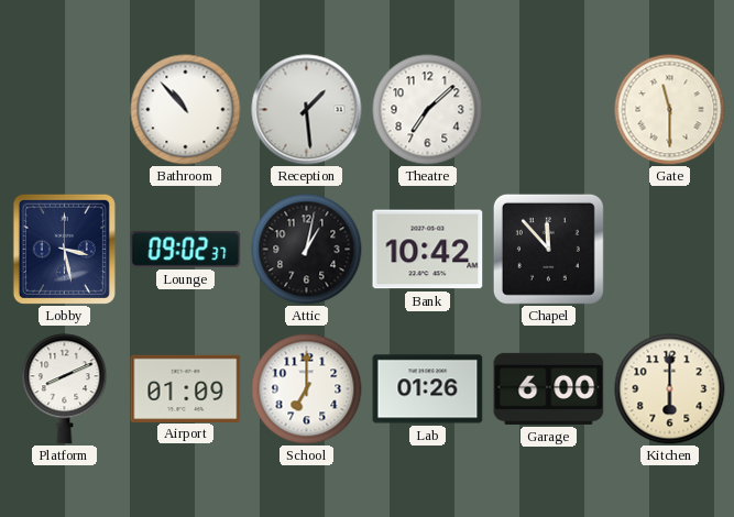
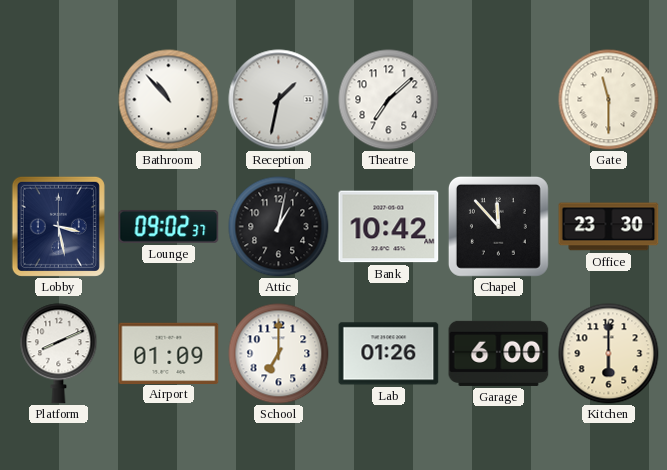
Reception: 1:29 -> 1:32
Office: none -> 23:30
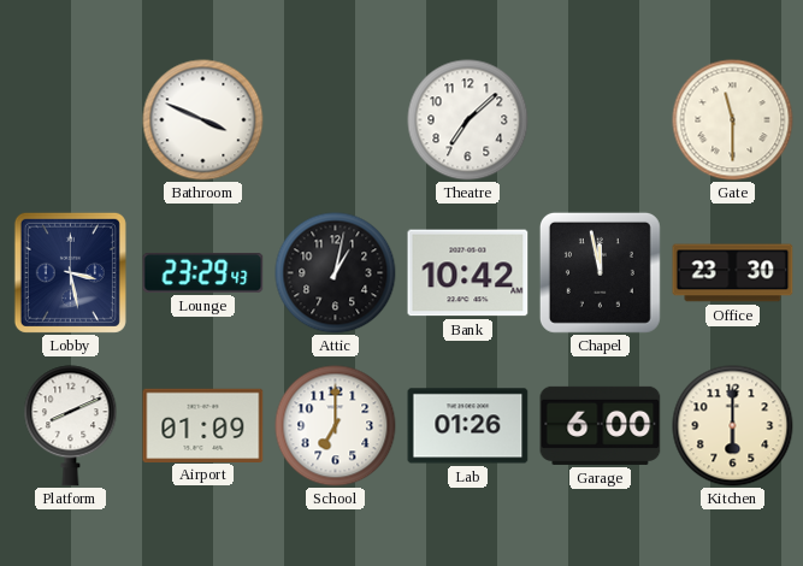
Bathroom: 10:53 -> 3:49
Reception: 1:32 -> none
Lounge: 09:02 -> 23:29
Chapel: 11:53 -> 11:58
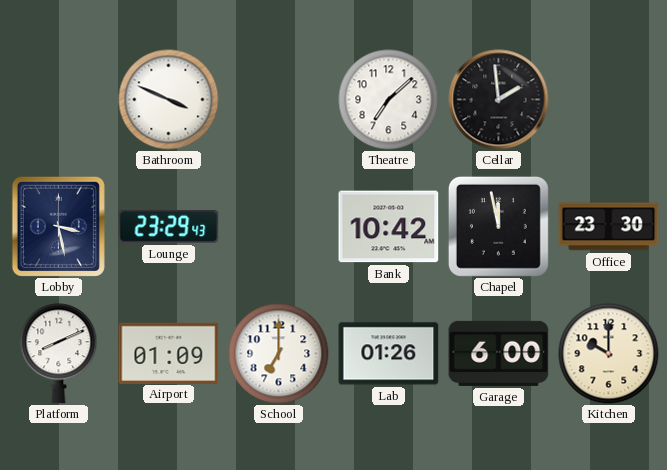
Cellar: none -> 1:59
Gate: 11:30 -> none
Attic: 1:02 -> none
Kitchen: 6:00 -> 10:00
